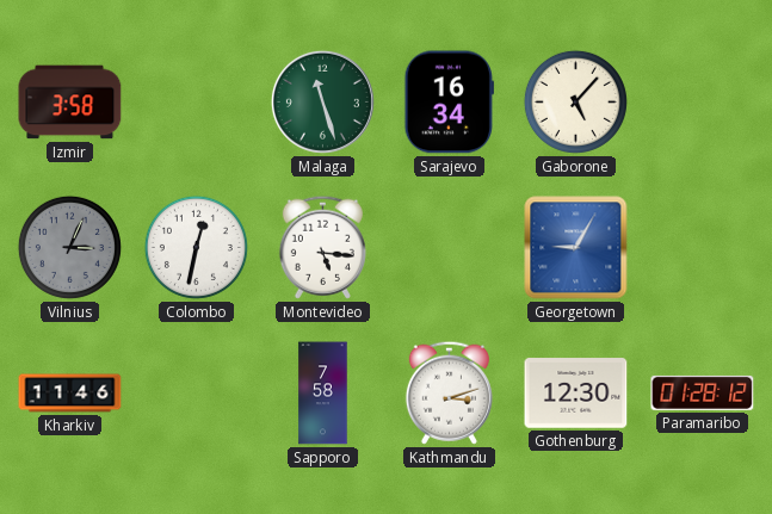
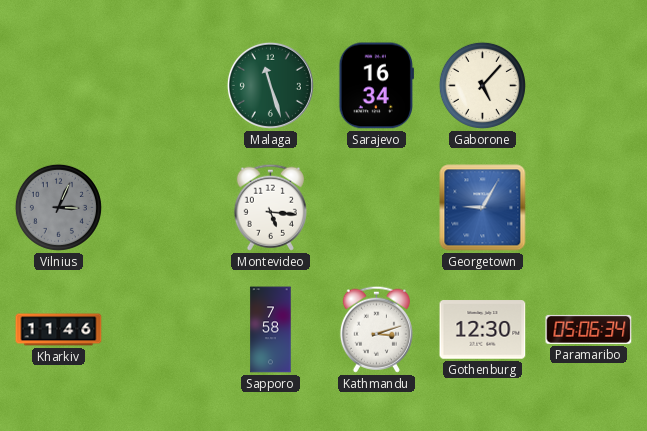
Izmir: 3:58 -> none
Colombo: 12:32 -> none
Paramaribo: 01:28 -> 05:06
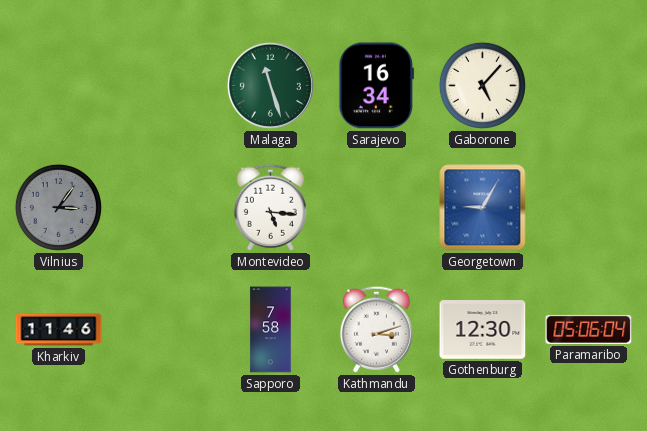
Vilnius: 3:04 -> 3:06
Paramaribo: 05:06:34 -> 05:06:04
